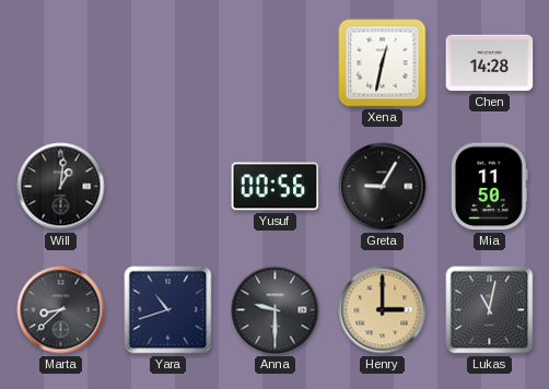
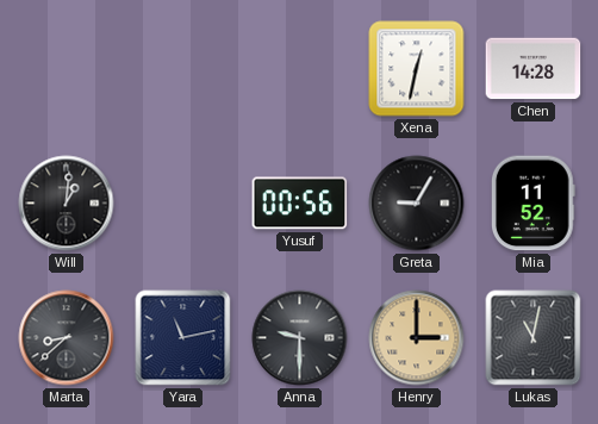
Mia: 11:50 -> 11:52
Yara: 10:42 -> 11:13
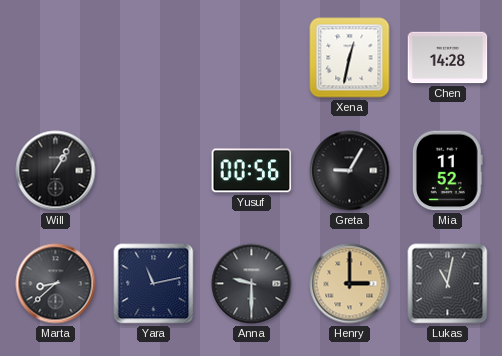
Will: 1:01 -> 1:05
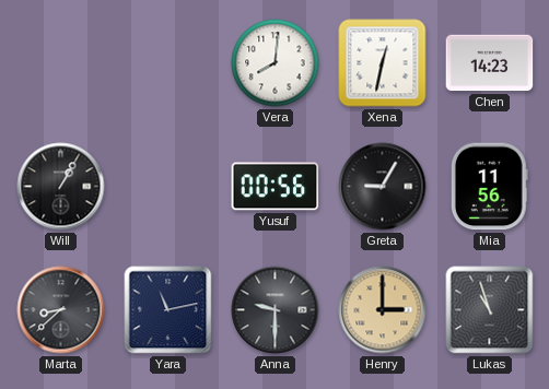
Vera: none -> 8:01
Chen: 14:28 -> 14:23
Mia: 11:52 -> 11:56
Lukas: 11:02 -> 10:57
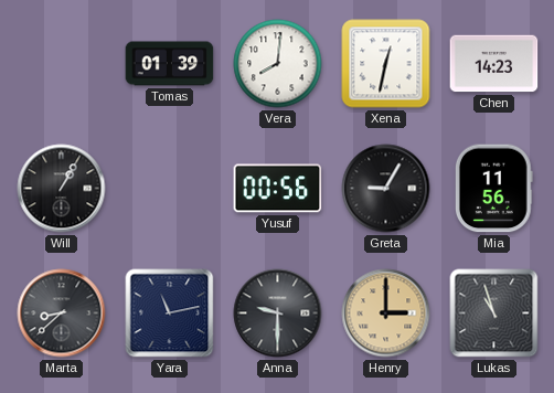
Tomas: none -> 01:39
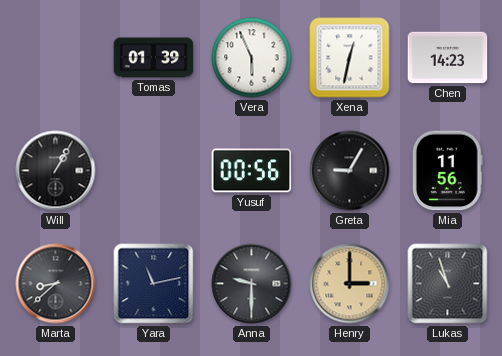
Vera: 8:01 -> 5:56
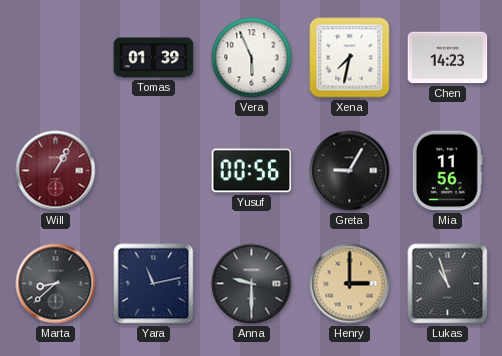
Xena: 12:32 -> 7:32
Will dial: black -> burgundy
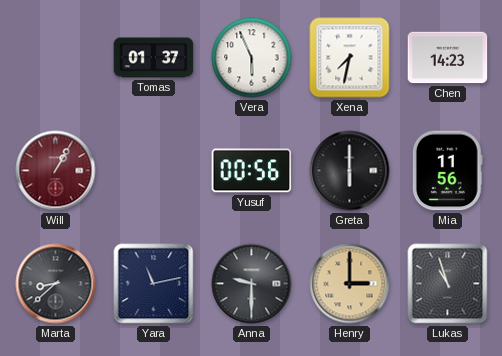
Tomas: 01:39 -> 01:37
Greta: 9:05 -> 6:00
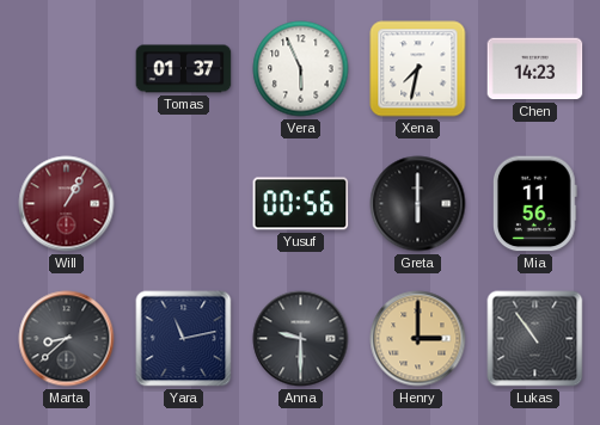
Lukas: 10:57 -> 10:54
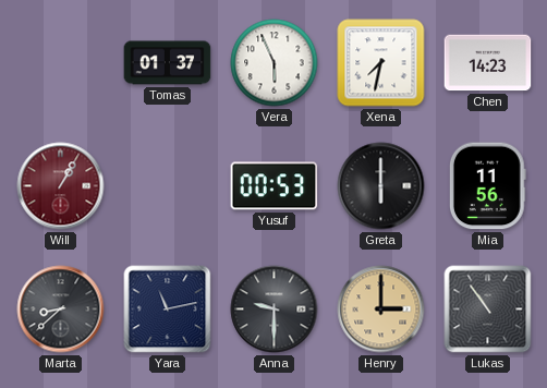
Yusuf: 00:56 -> 00:53
